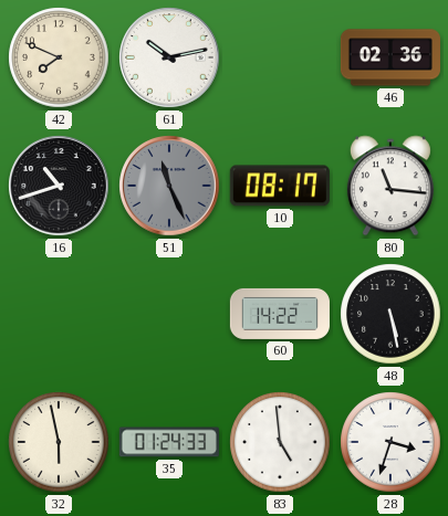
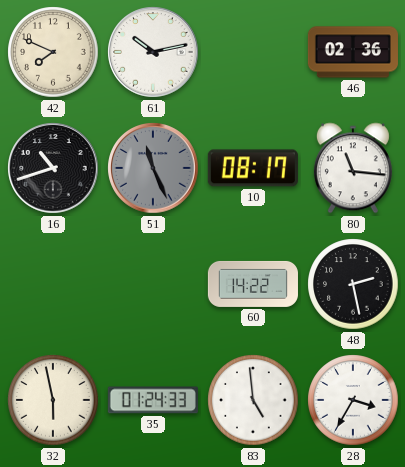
48: 5:28 -> 2:28
28: 3:33 -> 3:35
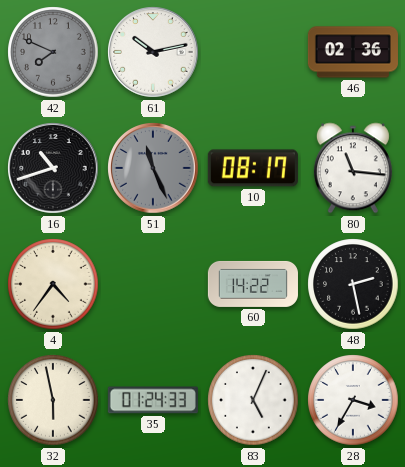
42 dial: cream -> grey
4: none -> 4:36
83: 4:59 -> 5:04
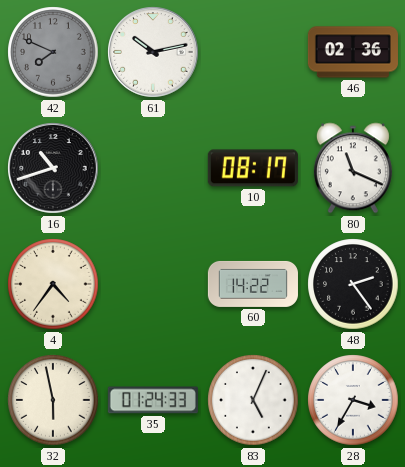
51: 11:26 -> none
80: 11:16 -> 11:19
48: 2:28 -> 2:24
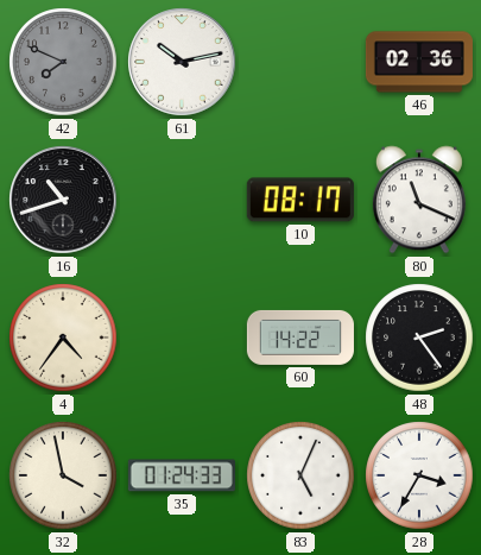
32: 5:58 -> 3:58
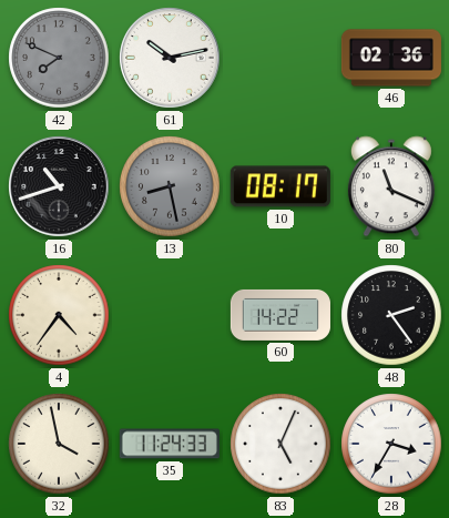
13: none -> 8:28
35: 01:24 -> 11:24
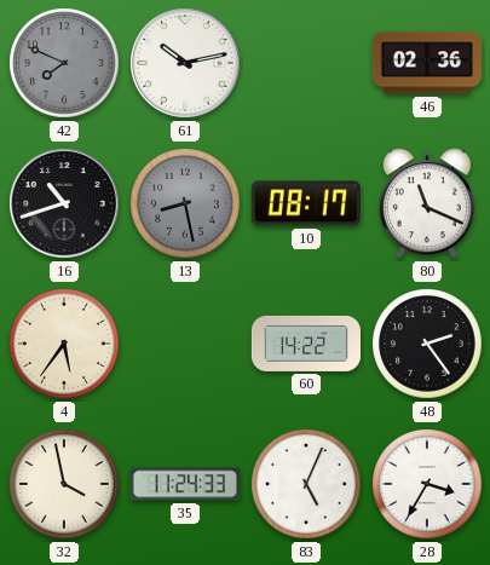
4: 4:36 -> 5:36
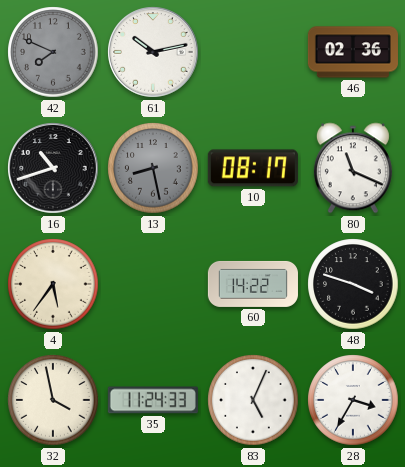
48: 2:24 -> 3:48
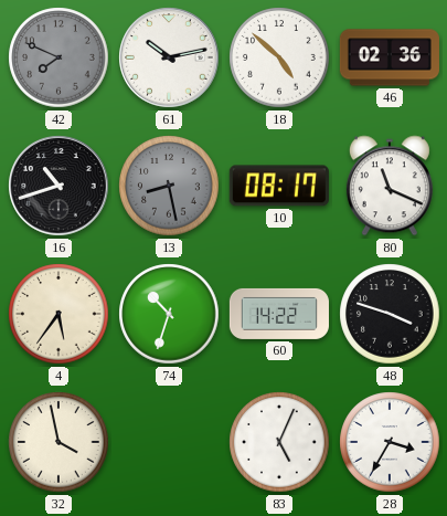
18: none -> 4:52
74: none -> 10:33
35: 11:24 -> none
